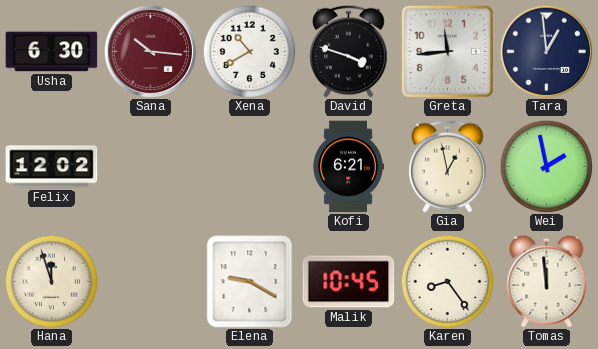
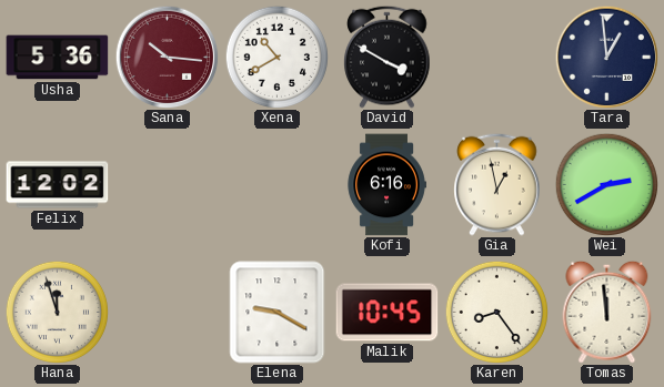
Usha: 6:30 -> 5:36
David: 3:48 -> 3:50
Greta: 11:44 -> none
Kofi: 6:21 -> 6:16
Wei: 1:58 -> 2:40
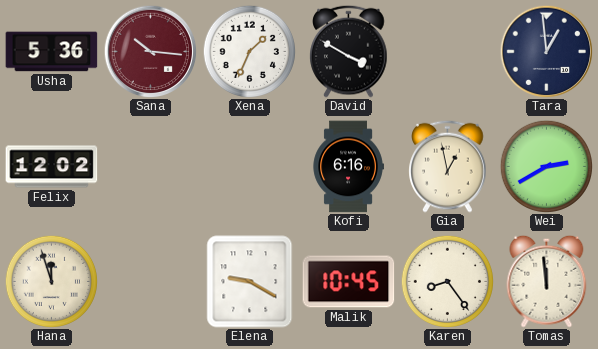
Xena: 10:40 -> 1:34
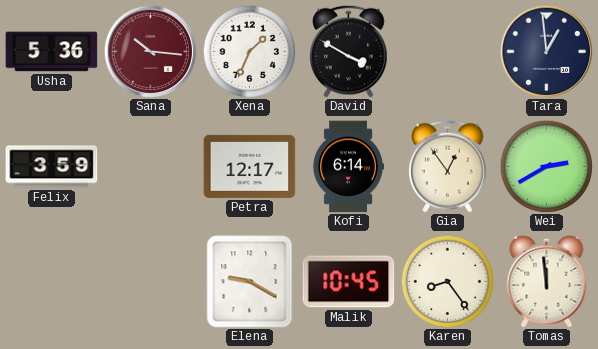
Felix: 12:02 -> 3:59
Petra: none -> 12:17
Kofi: 6:16 -> 6:14
Gia: 12:58 -> 12:54
Hana: 11:57 -> none
